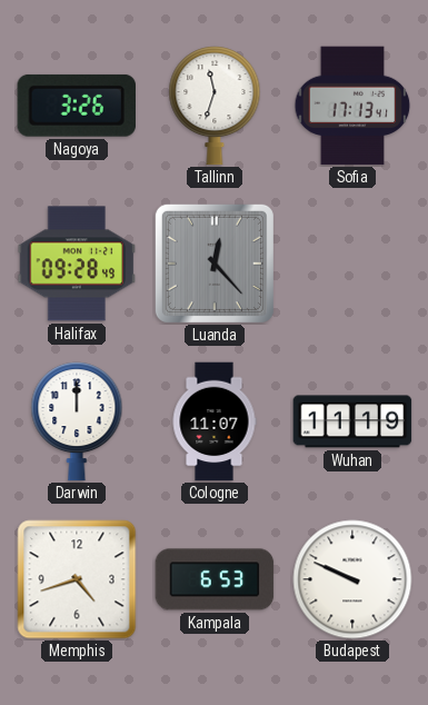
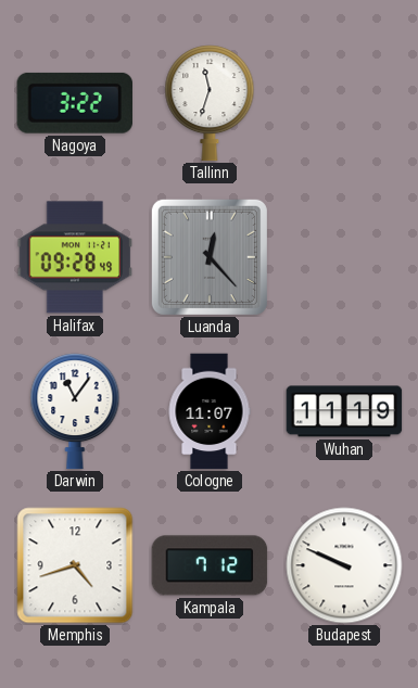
Nagoya: 3:26 -> 3:22
Sofia: 17:13 -> none
Darwin: 12:00 -> 11:06
Kampala: 6:53 -> 7:12
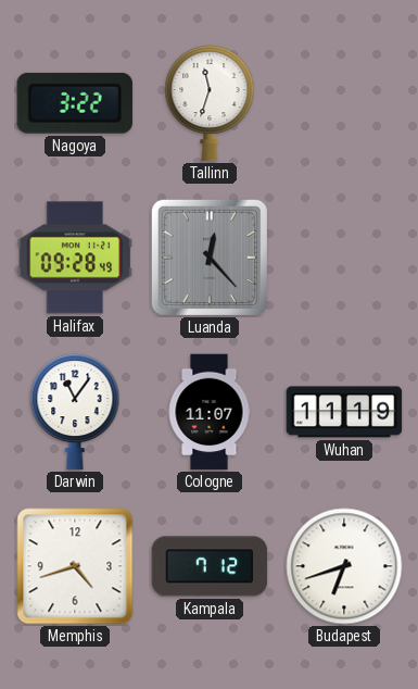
Budapest: 9:49 -> 6:42
